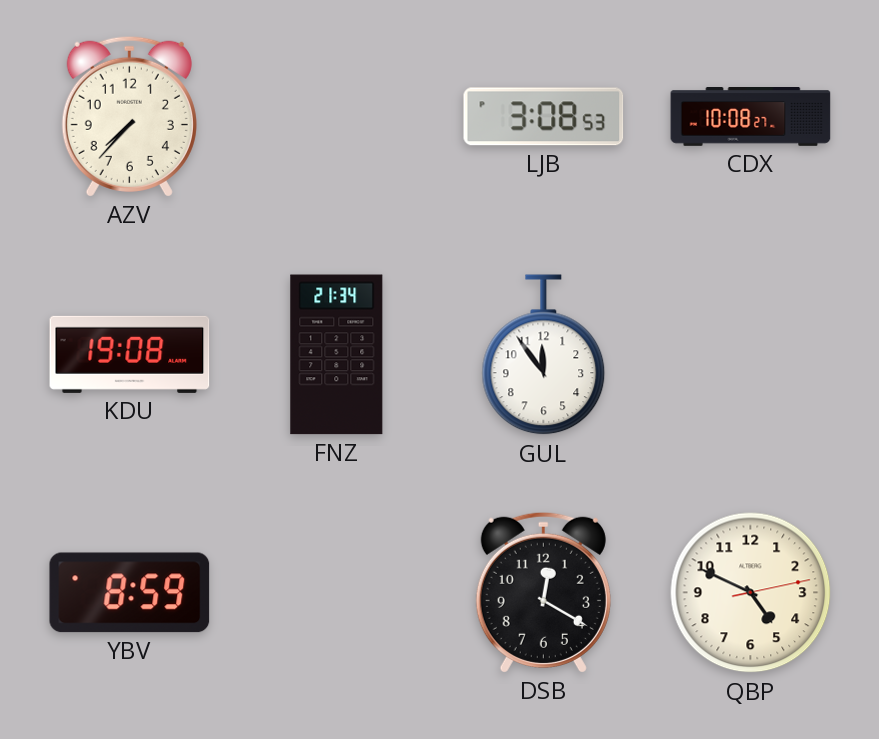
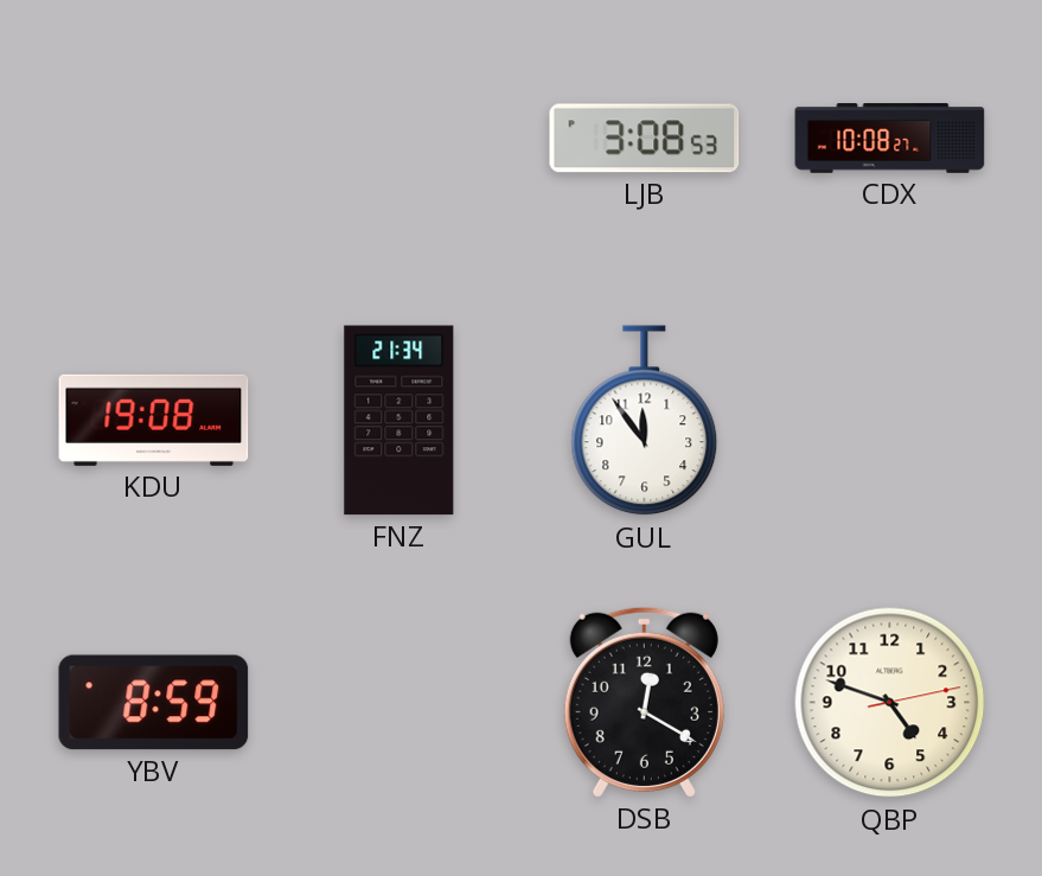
AZV: 7:37 -> none
QBP: 4:49 -> 4:48
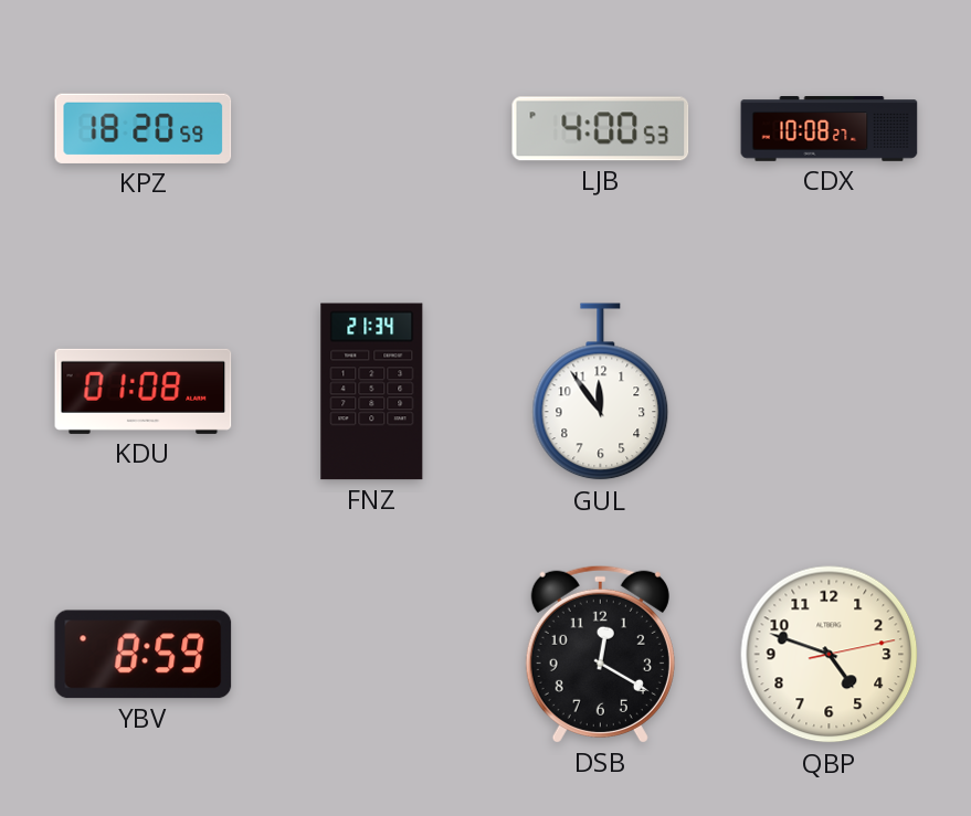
KPZ: none -> 18:20
LJB: 3:08 -> 4:00
KDU: 19:08 -> 01:08
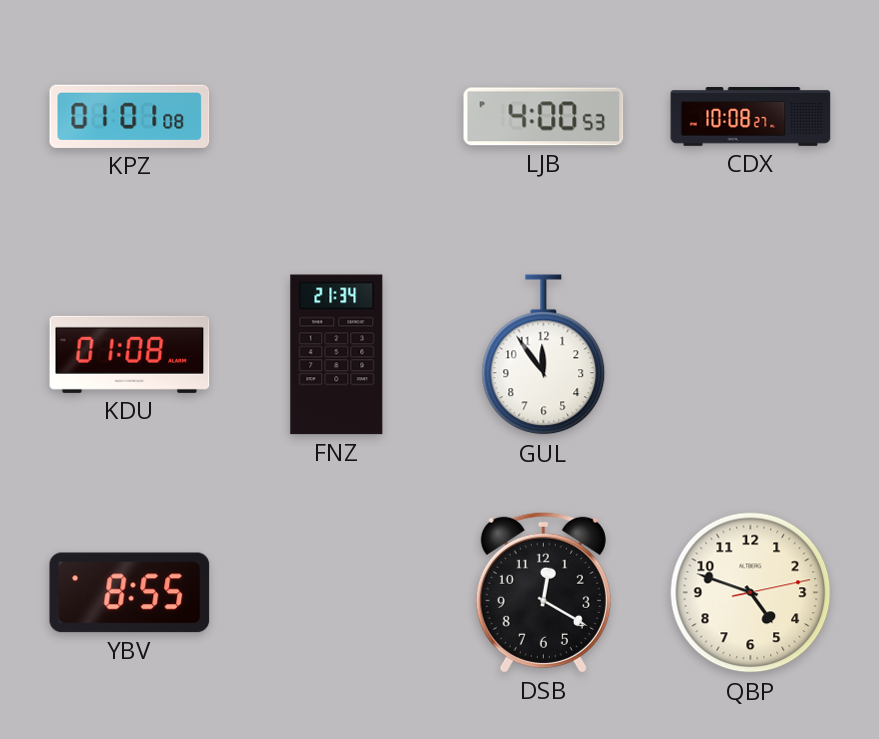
KPZ: 18:20 -> 01:01
YBV: 8:59 -> 8:55
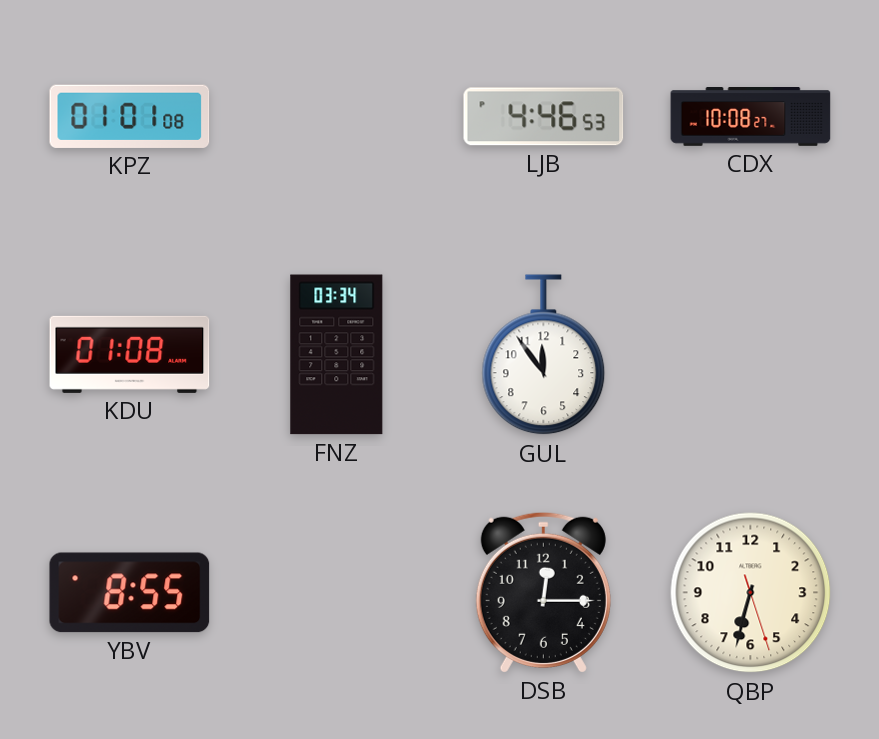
LJB: 4:00 -> 4:46
FNZ: 21:34 -> 03:34
DSB: 12:20 -> 12:15
QBP: 4:48 -> 6:32
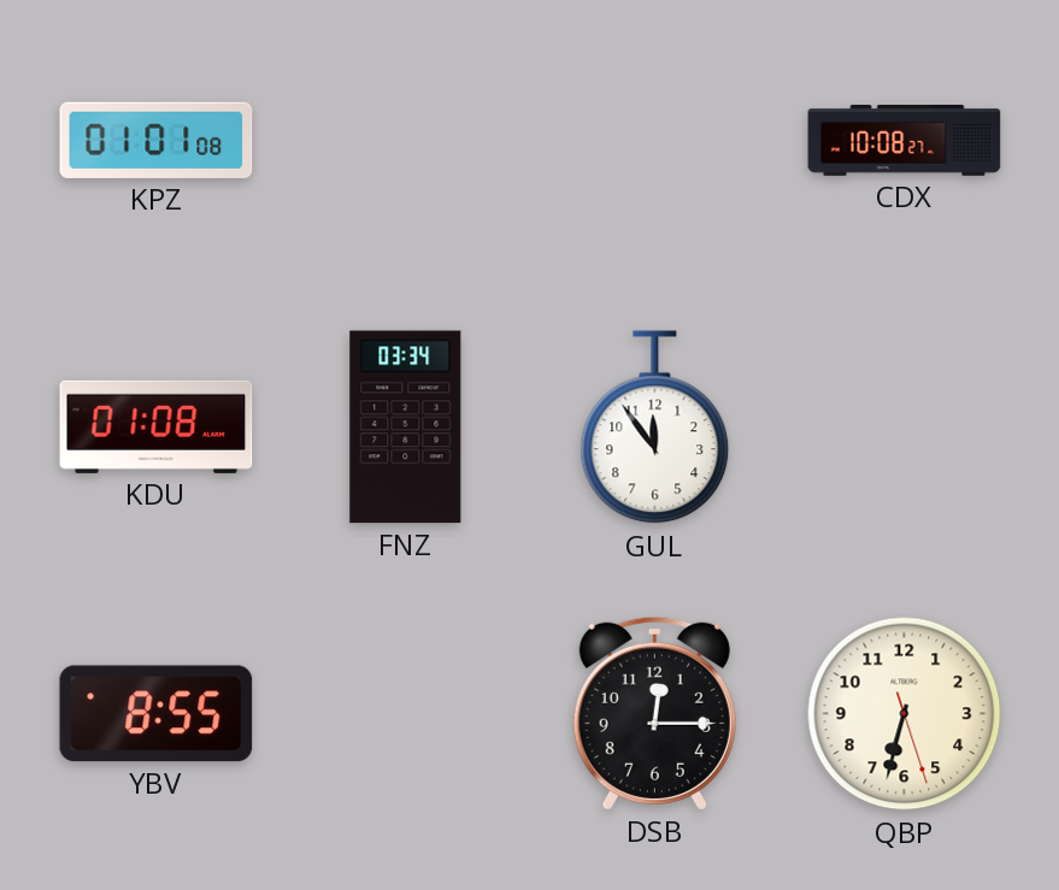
LJB: 4:46 -> none
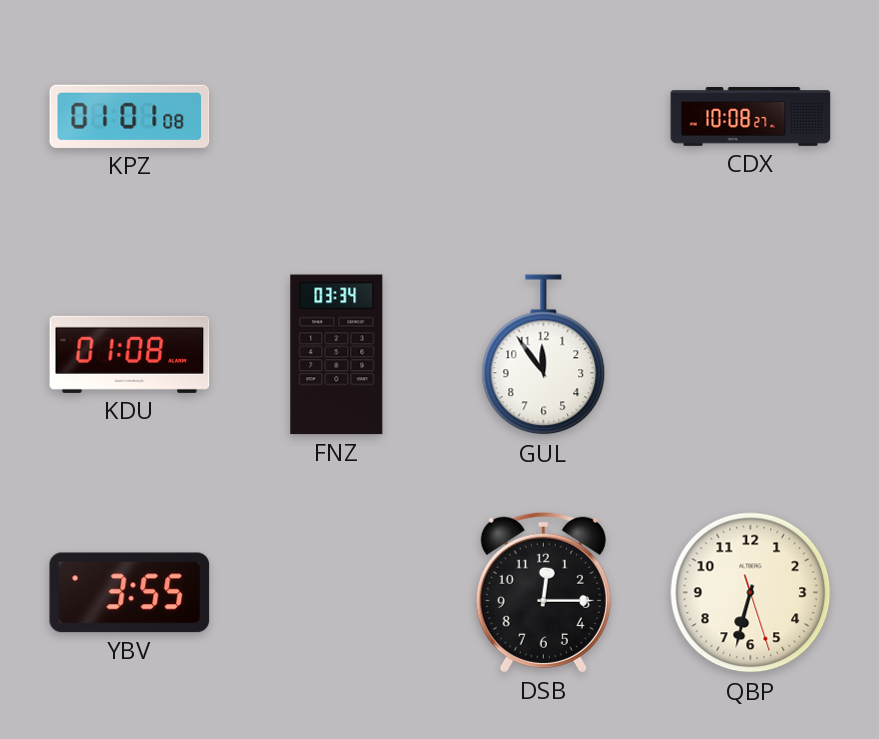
YBV: 8:55 -> 3:55
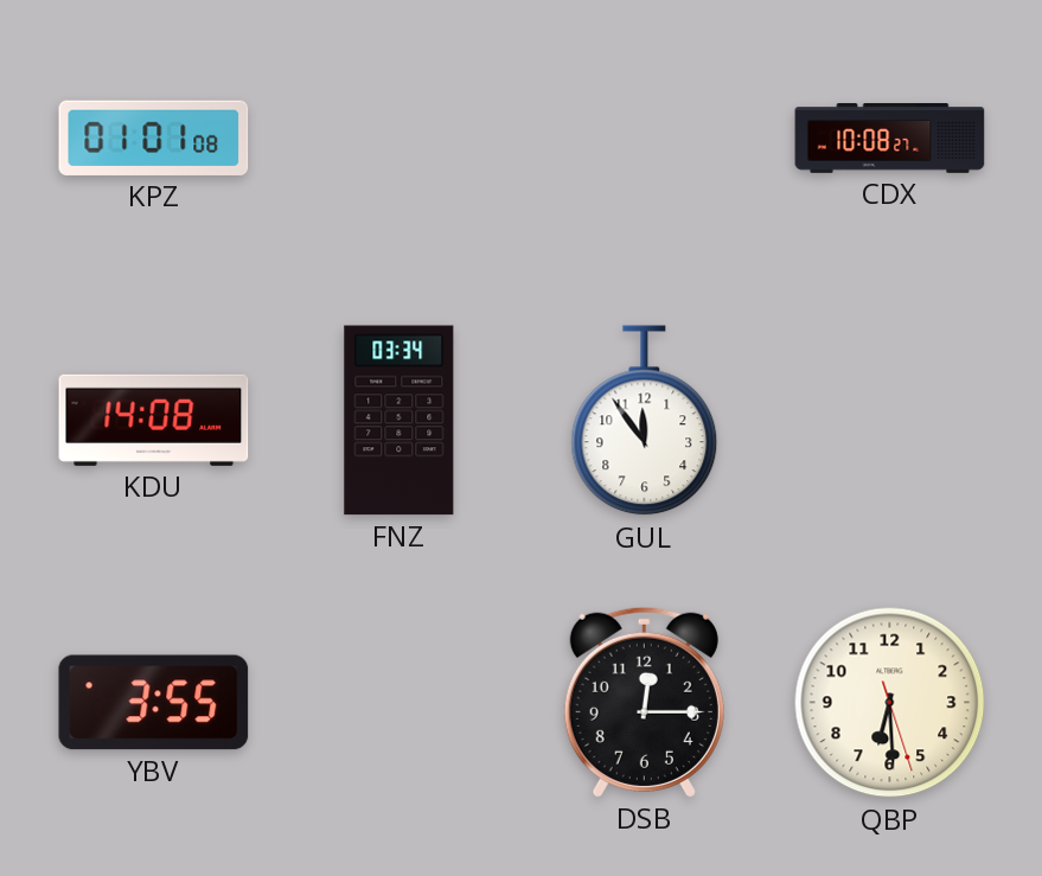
KDU: 01:08 -> 14:08
QBP: 6:32 -> 6:29
